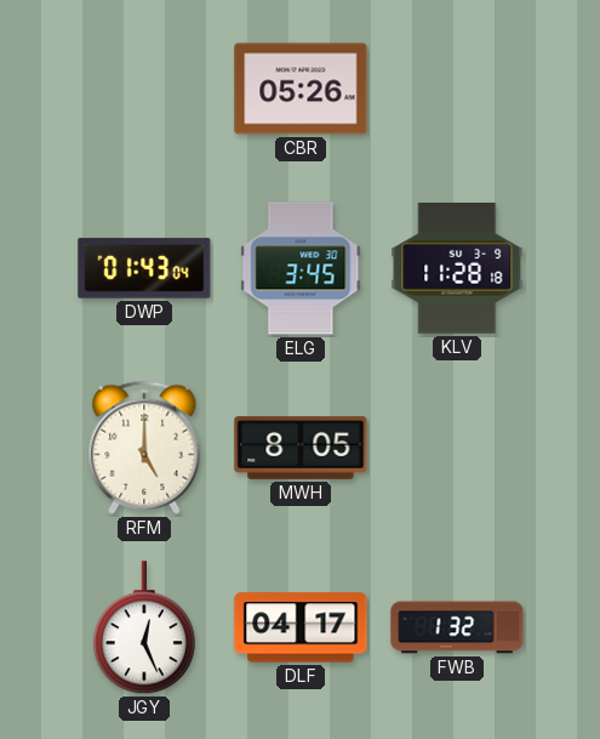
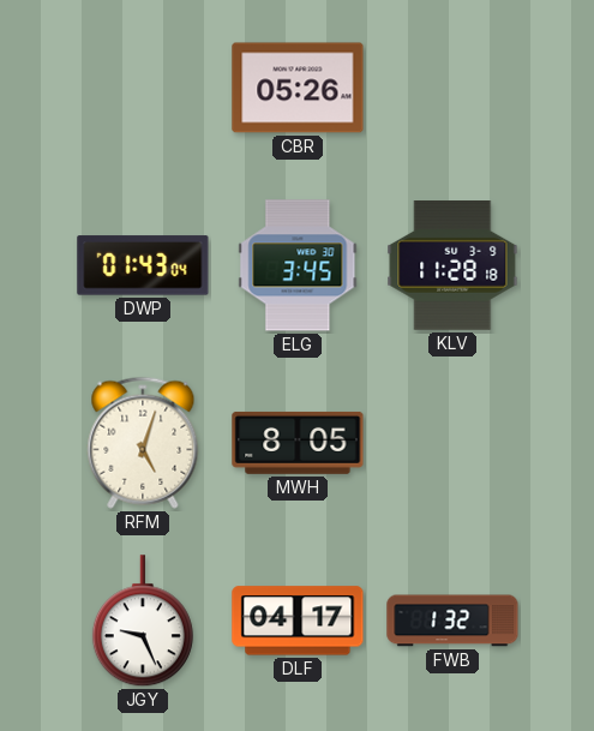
RFM: 5:00 -> 5:03
JGY: 12:26 -> 9:26
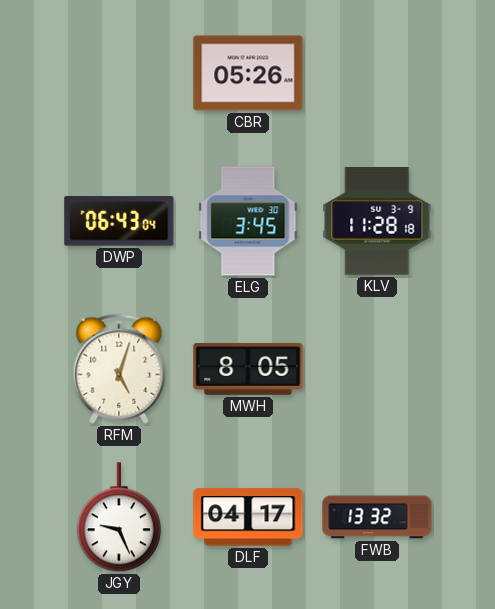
DWP: 01:43 -> 06:43
FWB: 1:32 -> 13:32
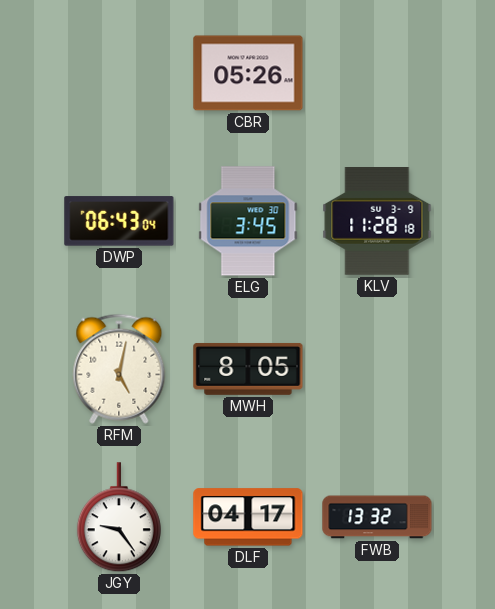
RFM: 5:03 -> 5:02
JGY: 9:26 -> 9:24
